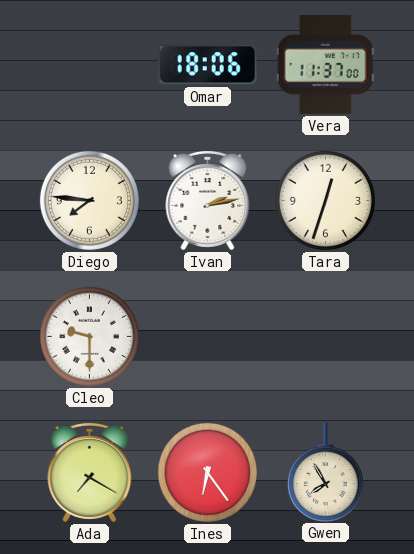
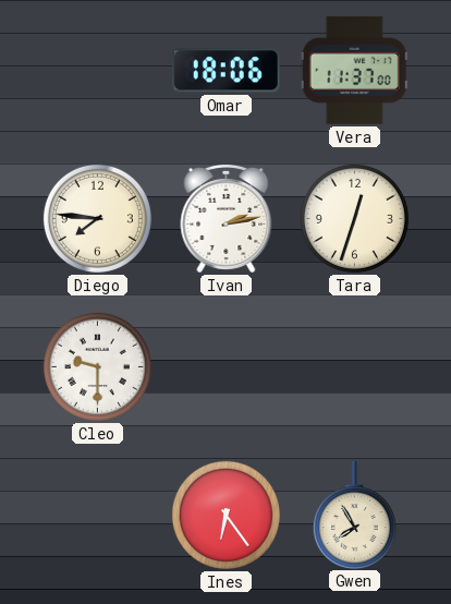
Ada: 7:20 -> none
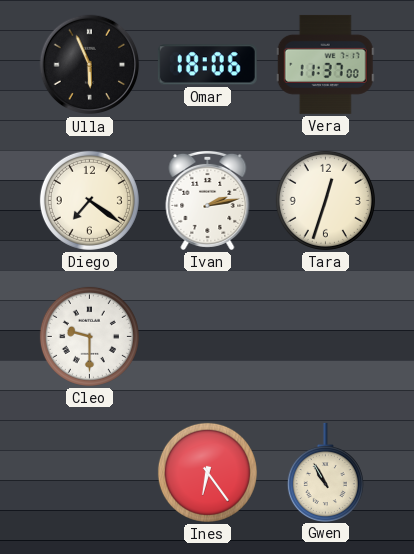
Ulla: none -> 5:56
Diego: 7:46 -> 7:21
Gwen: 7:55 -> 10:55
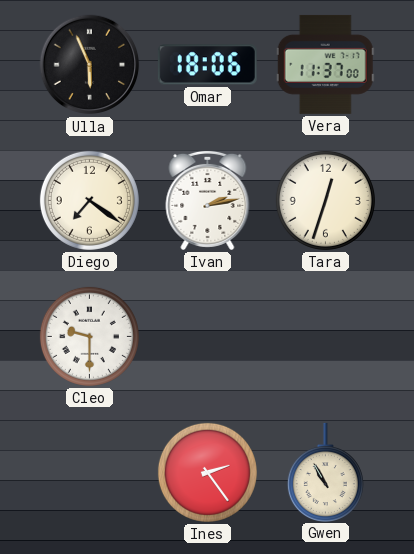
Ines: 6:24 -> 2:24
